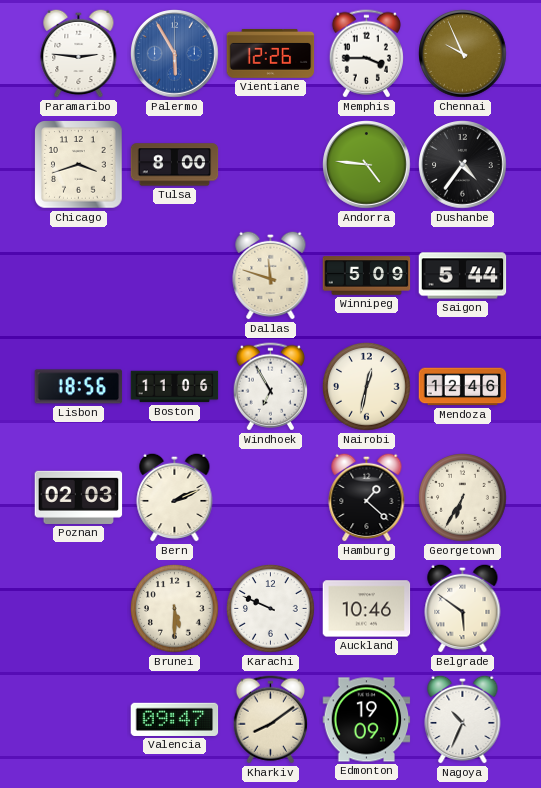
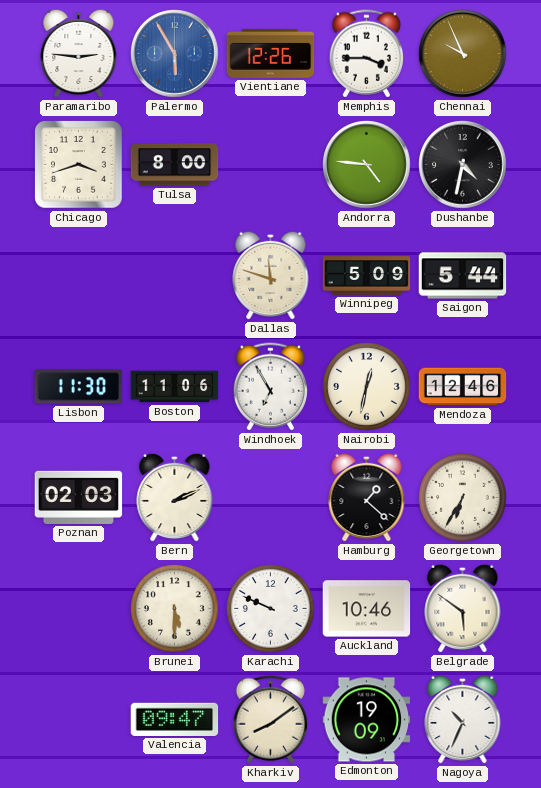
Dushanbe: 4:36 -> 4:32
Lisbon: 18:56 -> 11:30
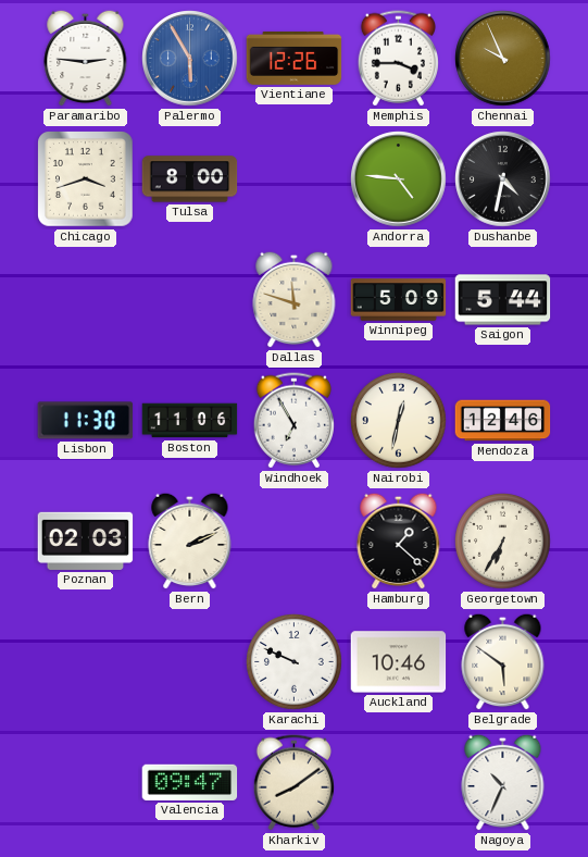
Brunei: 5:30 -> none
Edmonton: 19:09 -> none
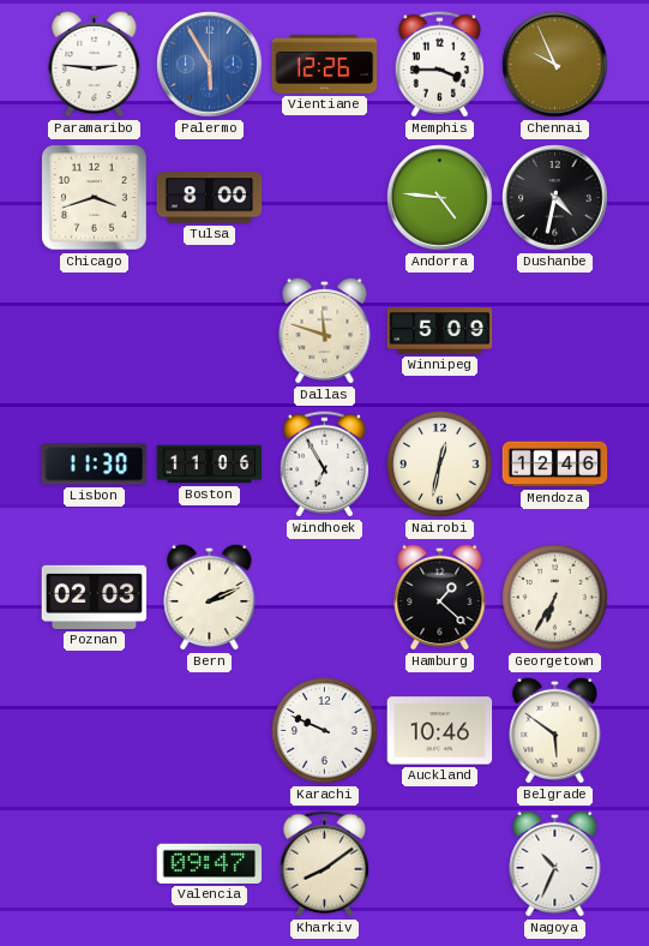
Saigon: 5:44 -> none
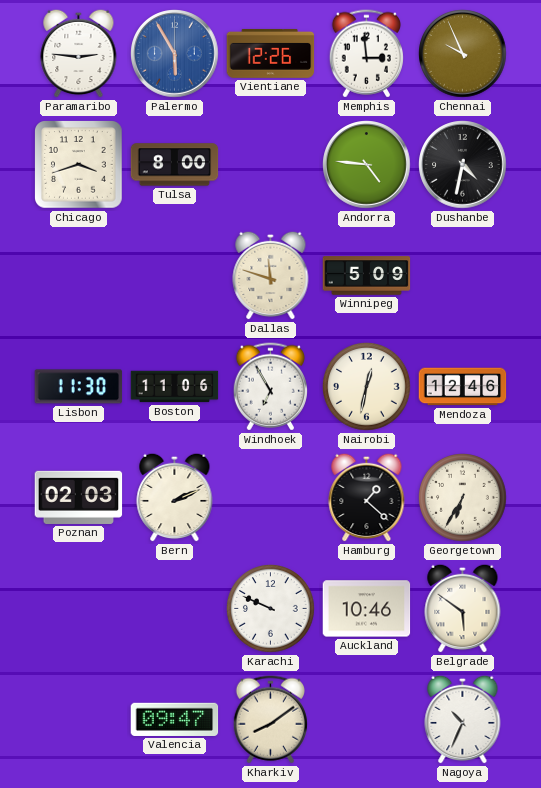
Memphis: 3:45 -> 2:59
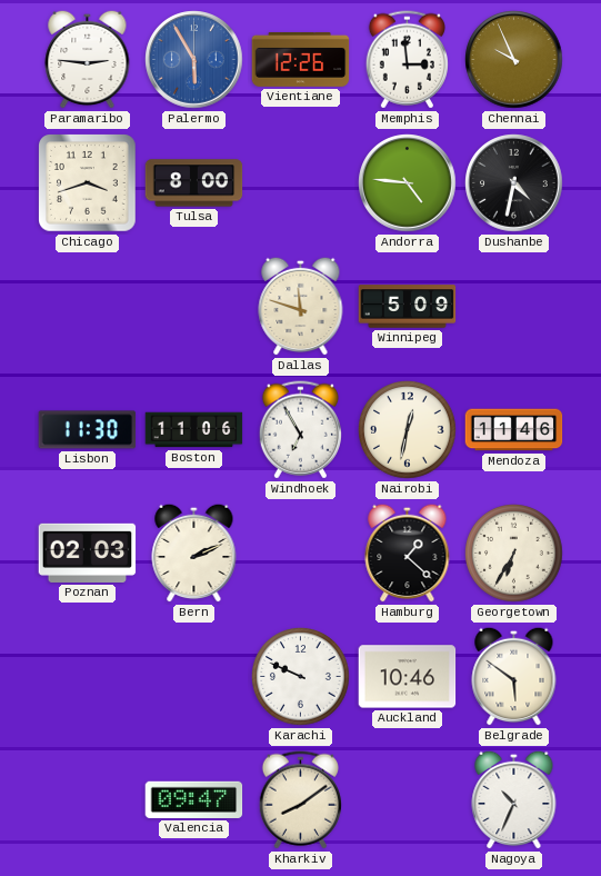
Mendoza: 12:46 -> 11:46
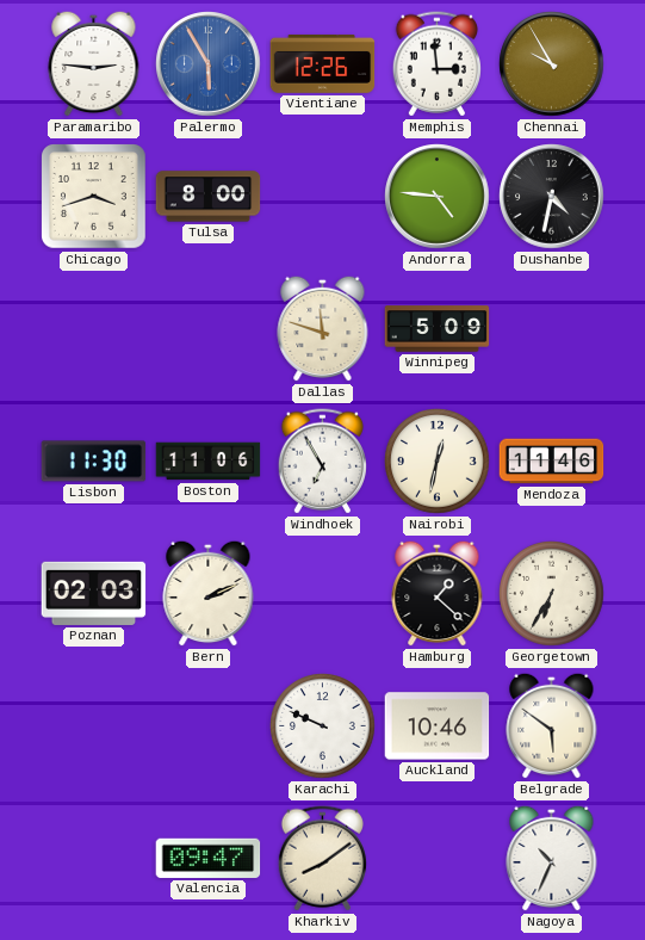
Chennai: 9:56 -> 9:55
